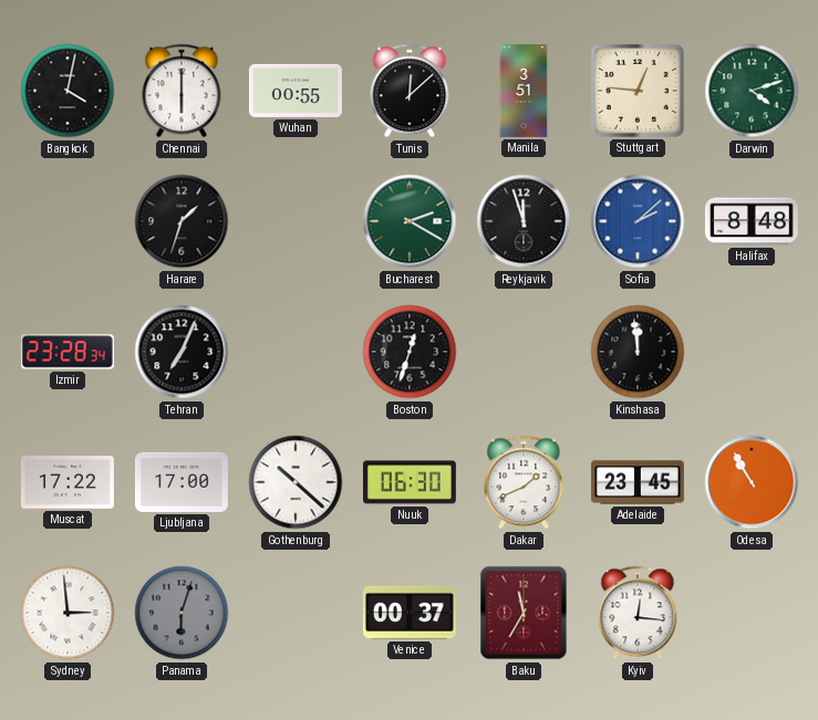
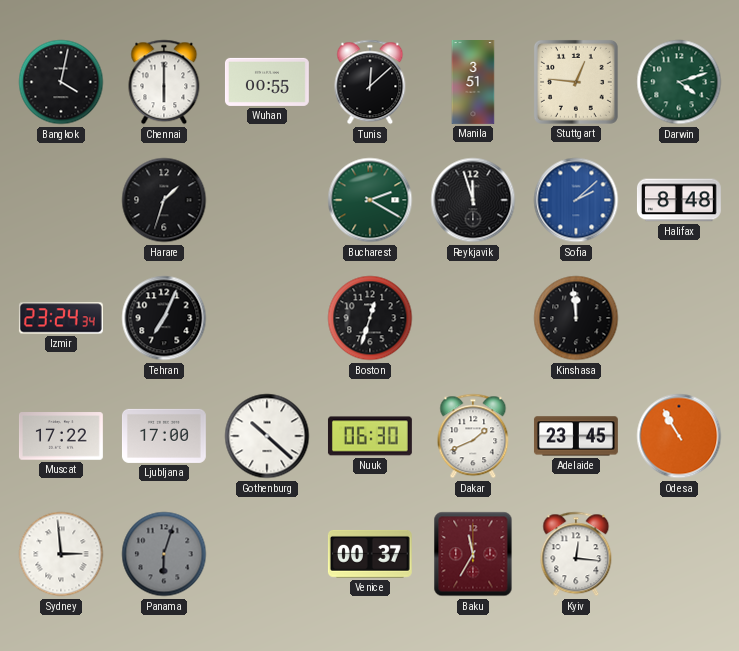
Izmir: 23:28 -> 23:24
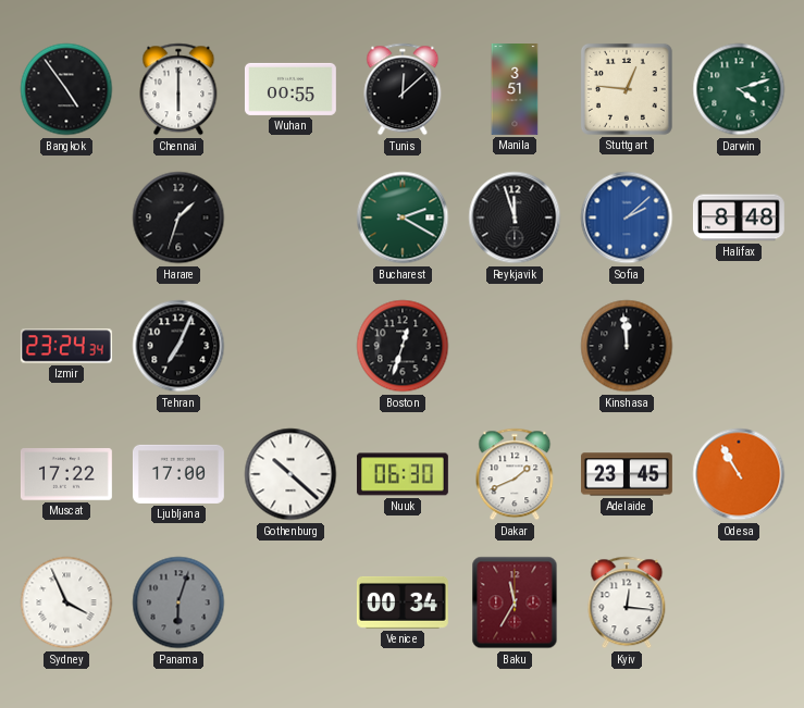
Bangkok: 4:02 -> 4:54
Sydney: 2:59 -> 3:56
Venice: 00:37 -> 00:34
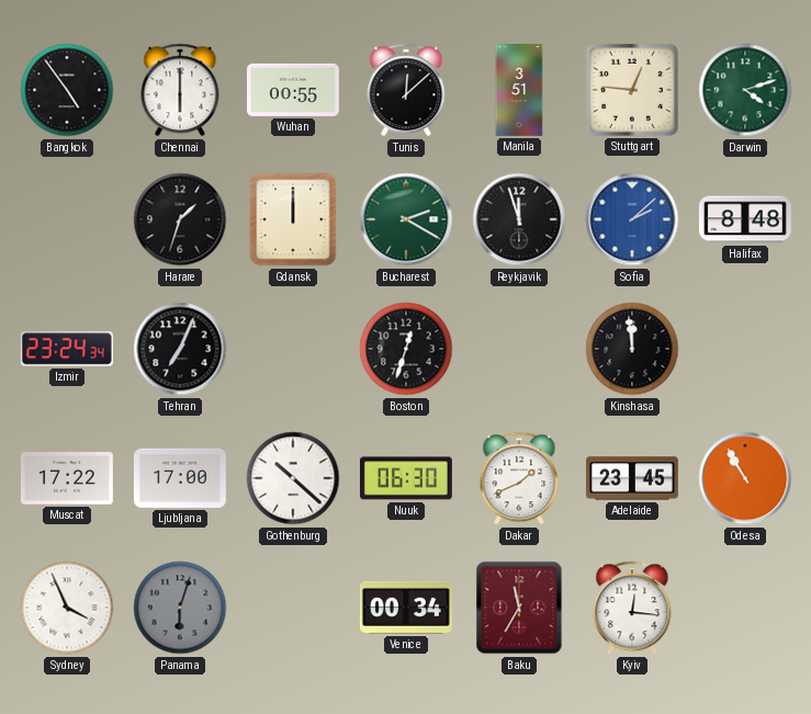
Gdansk: none -> 12:00
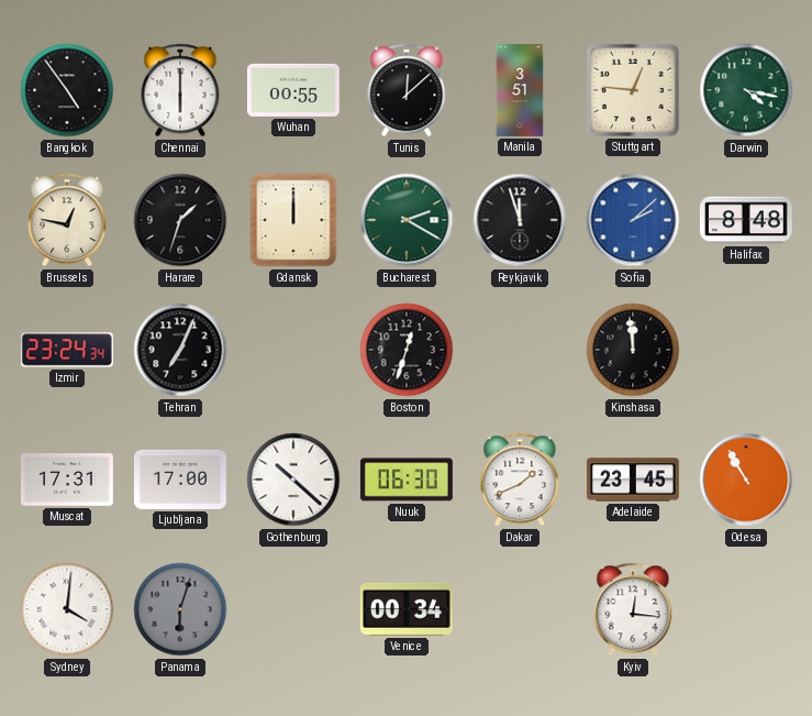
Darwin: 4:12 -> 4:17
Brussels: none -> 12:47
Muscat: 17:22 -> 17:31
Sydney: 3:56 -> 4:01
Baku: 11:35 -> none
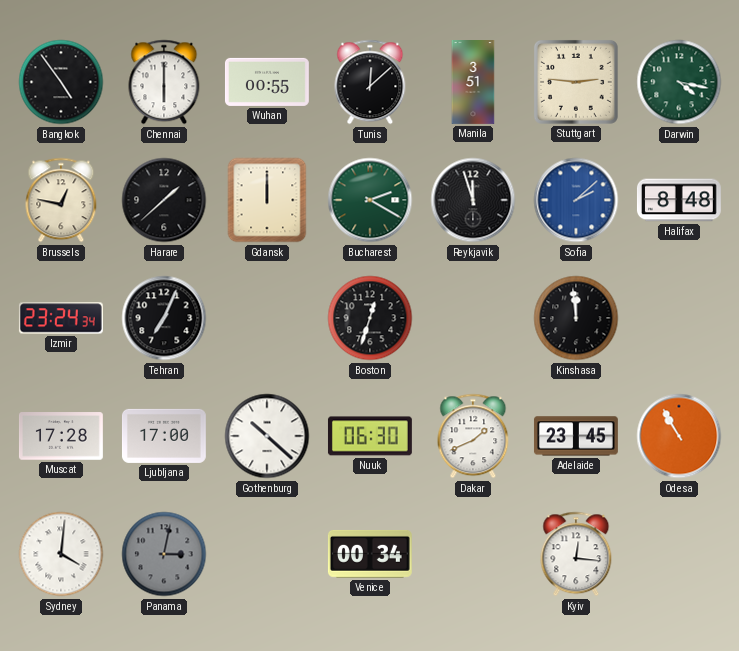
Stuttgart: 12:46 -> 2:46
Harare: 1:33 -> 1:38
Muscat: 17:31 -> 17:28
Panama: 6:03 -> 3:02
